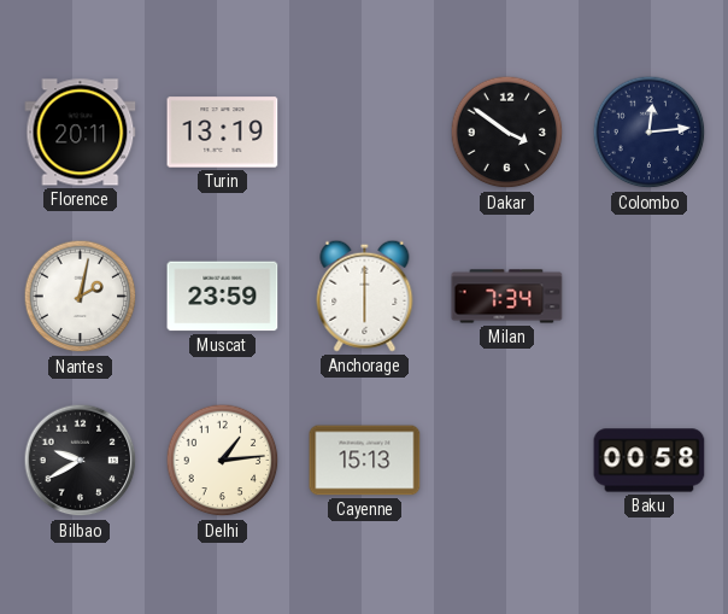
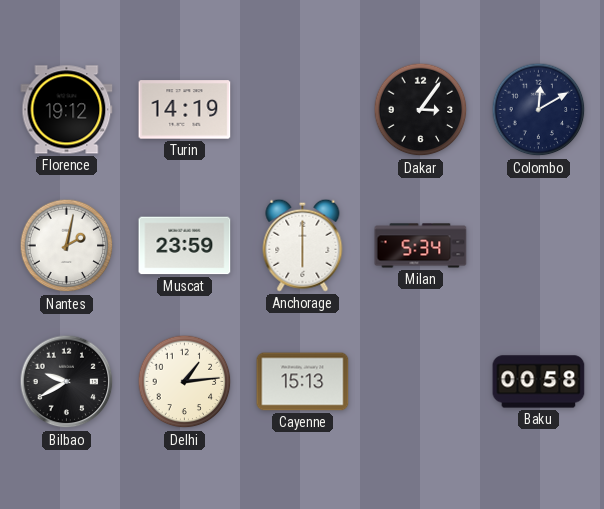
Florence: 20:11 -> 19:12
Turin: 13:19 -> 14:19
Dakar: 3:51 -> 3:06
Colombo: 12:14 -> 12:10
Milan: 7:34 -> 5:34
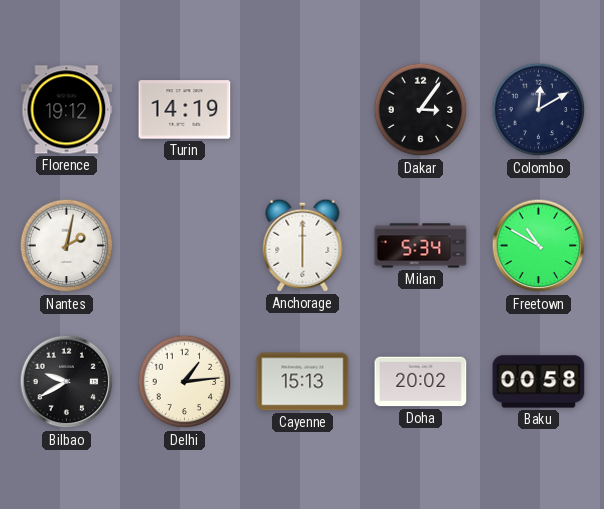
Muscat: 23:59 -> none
Freetown: none -> 10:50
Doha: none -> 20:02
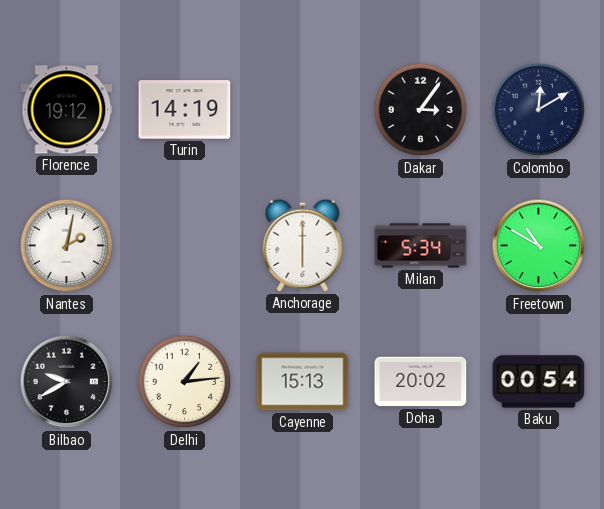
Baku: 00:58 -> 00:54
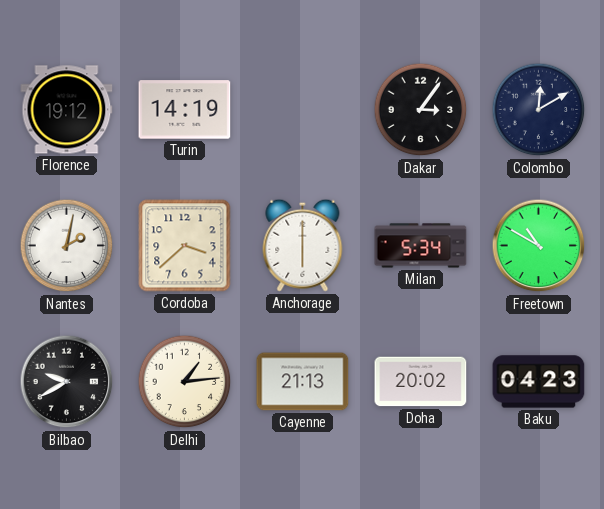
Cordoba: none -> 3:38
Cayenne: 15:13 -> 21:13
Baku: 00:54 -> 04:23
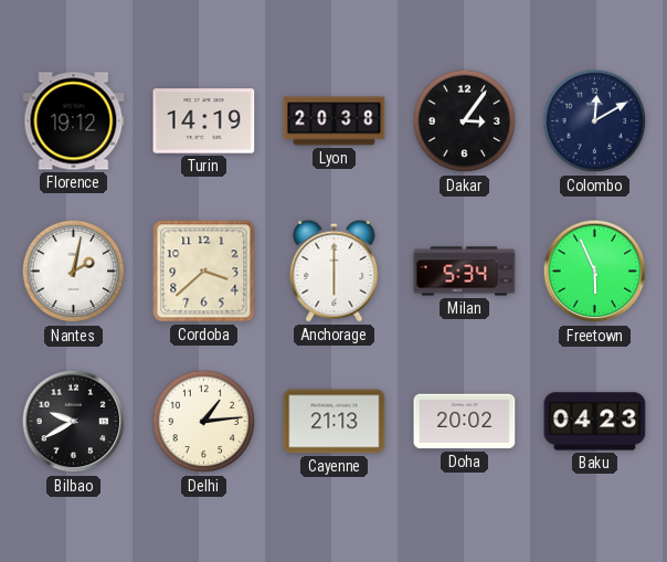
Lyon: none -> 20:38
Freetown: 10:50 -> 5:56
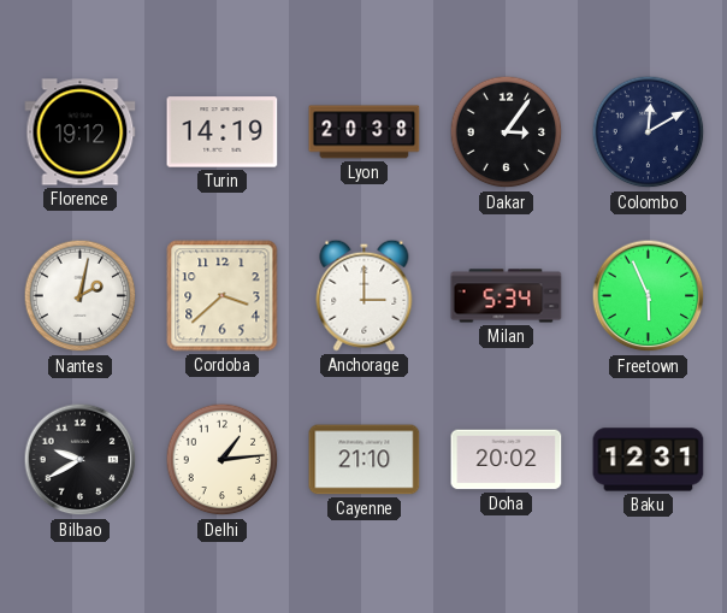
Anchorage: 6:00 -> 3:00
Cayenne: 21:13 -> 21:10
Baku: 04:23 -> 12:31
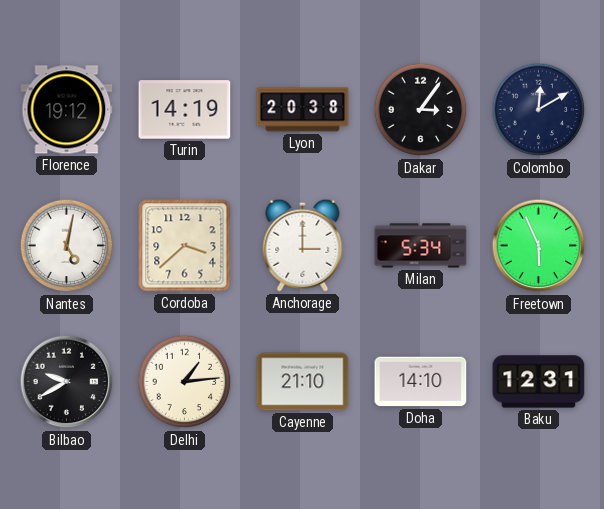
Nantes: 2:02 -> 5:02
Doha: 20:02 -> 14:10
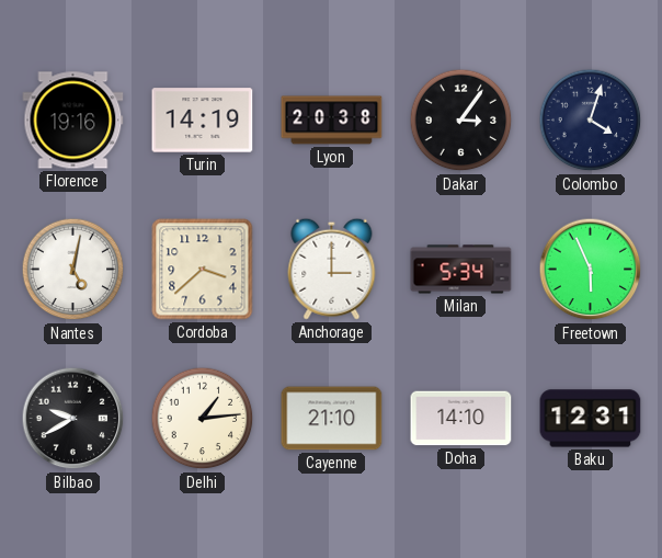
Florence: 19:12 -> 19:16
Colombo: 12:10 -> 4:03
